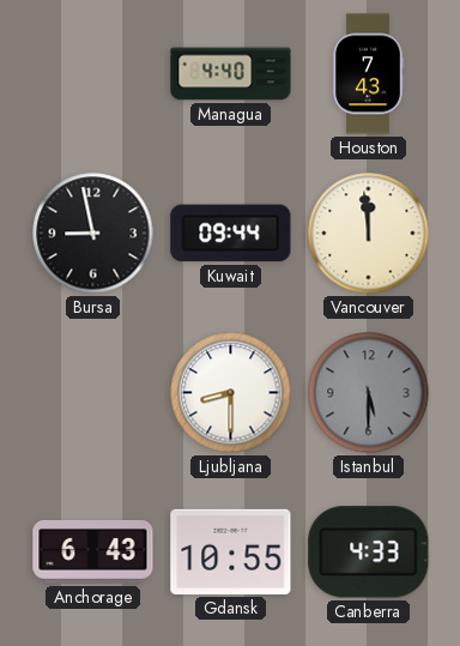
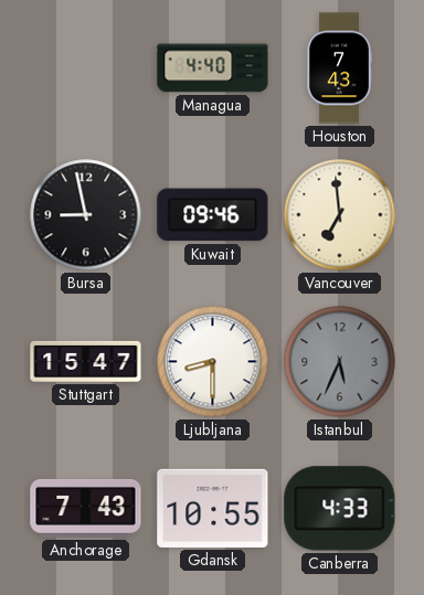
Kuwait: 09:44 -> 09:46
Vancouver: 11:59 -> 6:59
Stuttgart: none -> 15:47
Istanbul: 5:30 -> 5:34
Anchorage: 6:43 -> 7:43
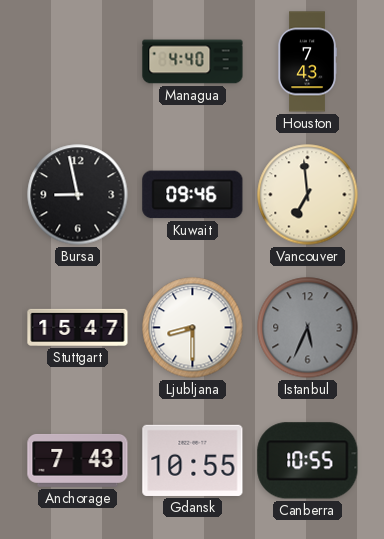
Canberra: 4:33 -> 10:55
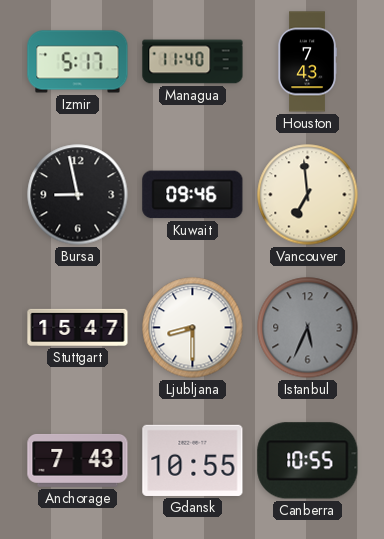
Izmir: none -> 5:17
Managua: 4:40 -> 11:40
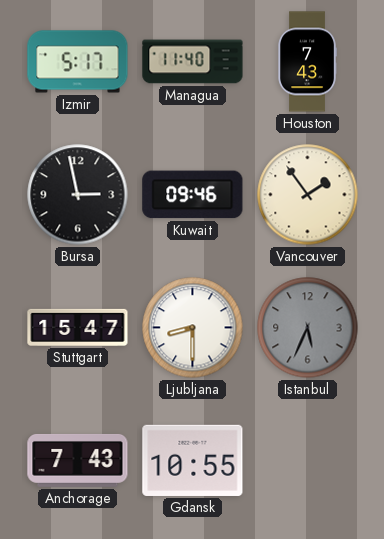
Bursa: 8:58 -> 2:58
Vancouver: 6:59 -> 1:54
Canberra: 10:55 -> none
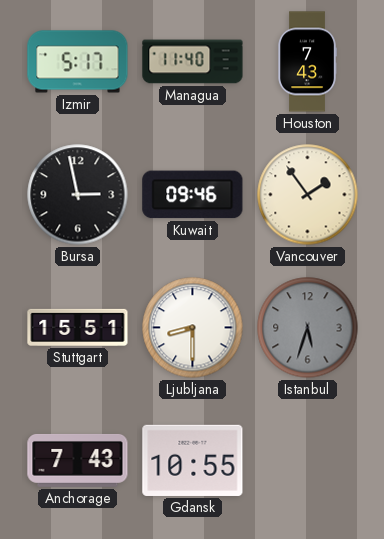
Stuttgart: 15:47 -> 15:51
Istanbul: 5:34 -> 5:33
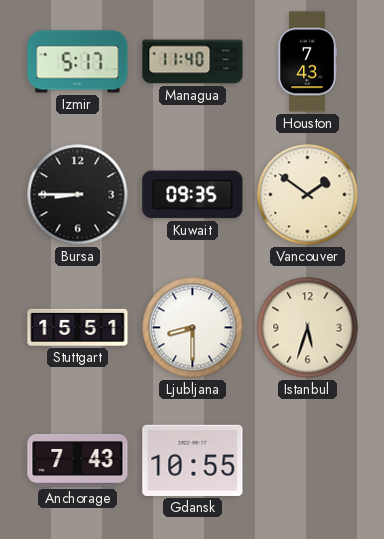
Bursa: 2:58 -> 8:45
Kuwait: 09:46 -> 09:35
Vancouver: 1:54 -> 1:51
Istanbul dial: grey -> cream
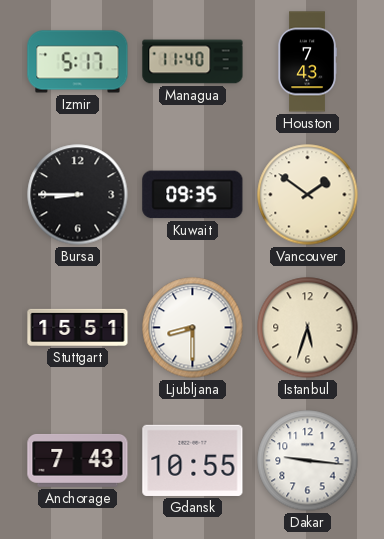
Dakar: none -> 9:16
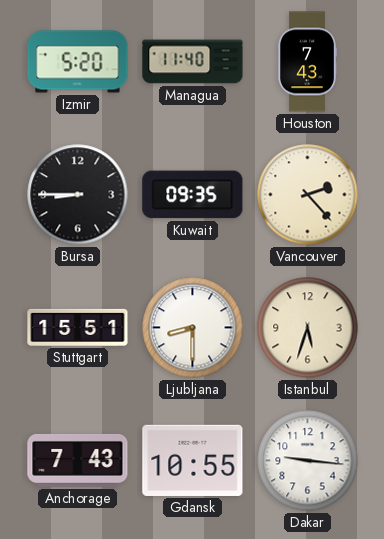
Izmir: 5:17 -> 5:20
Vancouver: 1:51 -> 2:23
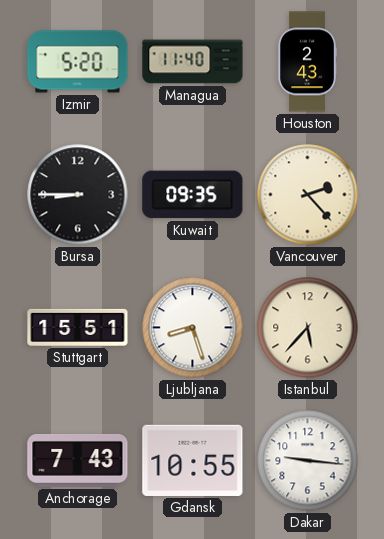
Houston: 7:43 -> 2:43
Ljubljana: 8:30 -> 8:27
Istanbul: 5:33 -> 5:37
